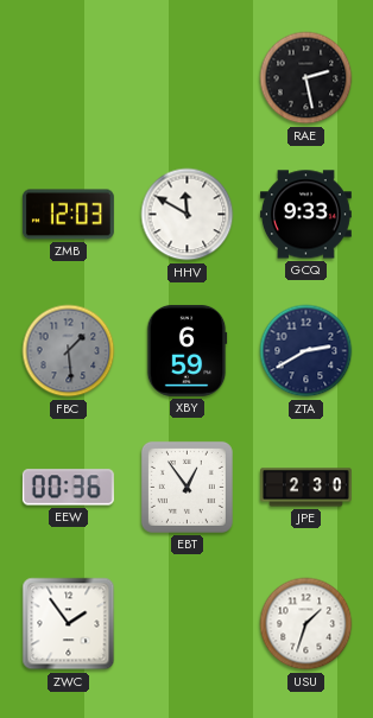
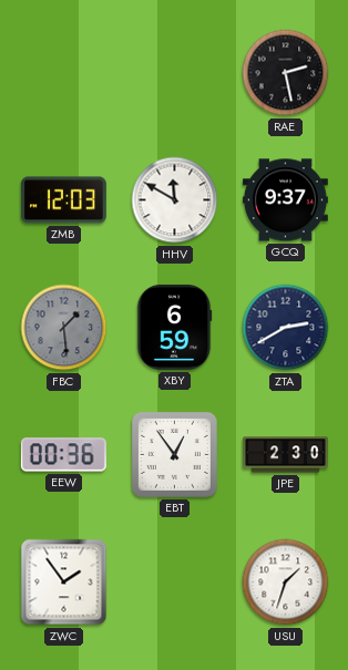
GCQ: 9:33 -> 9:37
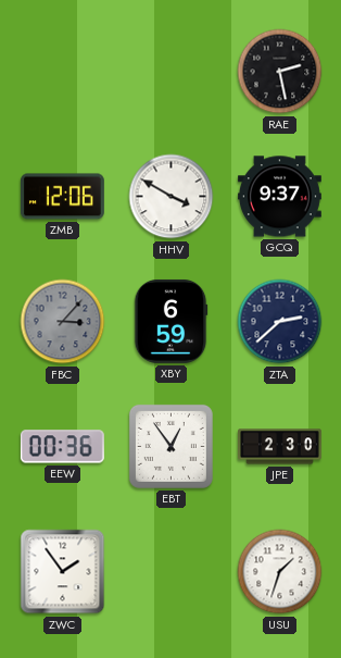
ZMB: 12:03 -> 12:06
HHV: 11:50 -> 3:50
FBC: 1:29 -> 3:07
ZTA: 2:40 -> 2:38
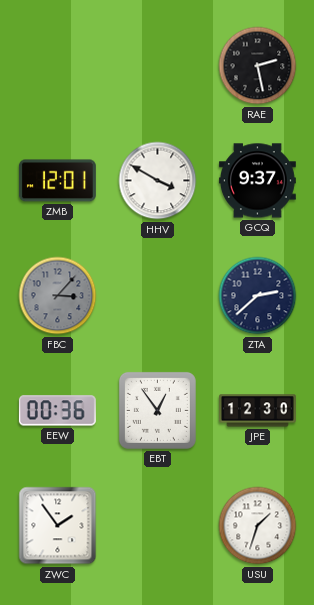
ZMB: 12:06 -> 12:01
XBY: 6:59 -> none
JPE: 2:30 -> 12:30
